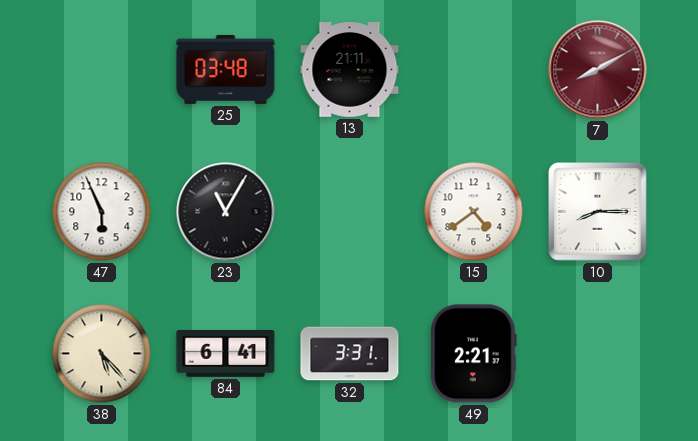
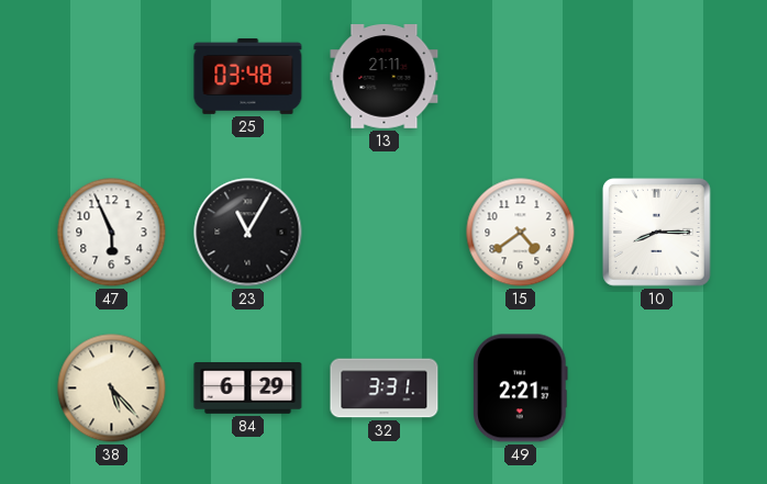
7: 8:10 -> none
84: 6:41 -> 6:29
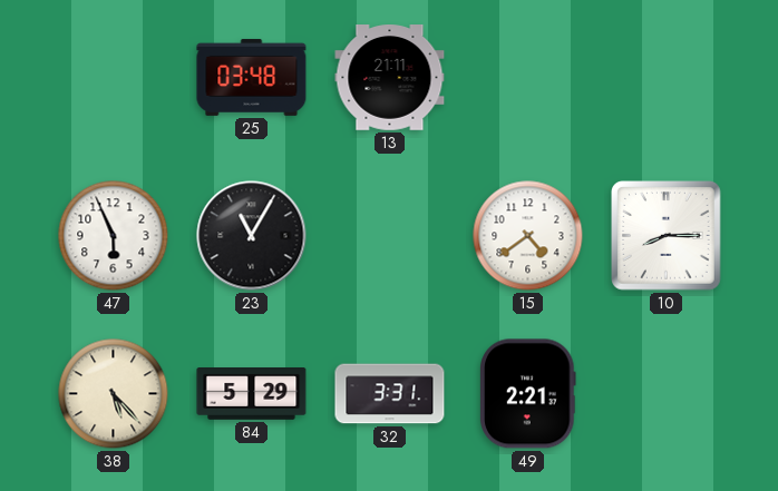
84: 6:29 -> 5:29
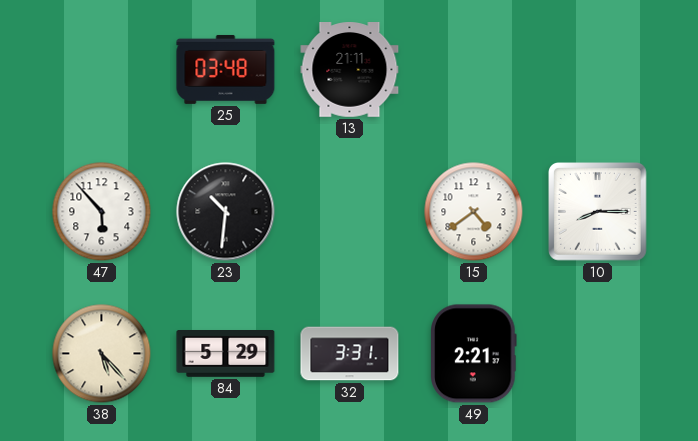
47: 5:56 -> 5:53
23: 11:05 -> 10:31
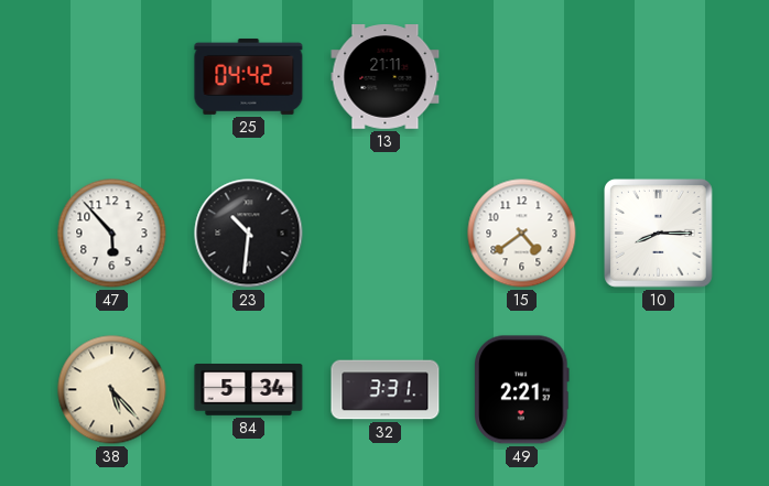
25: 03:48 -> 04:42
84: 5:29 -> 5:34
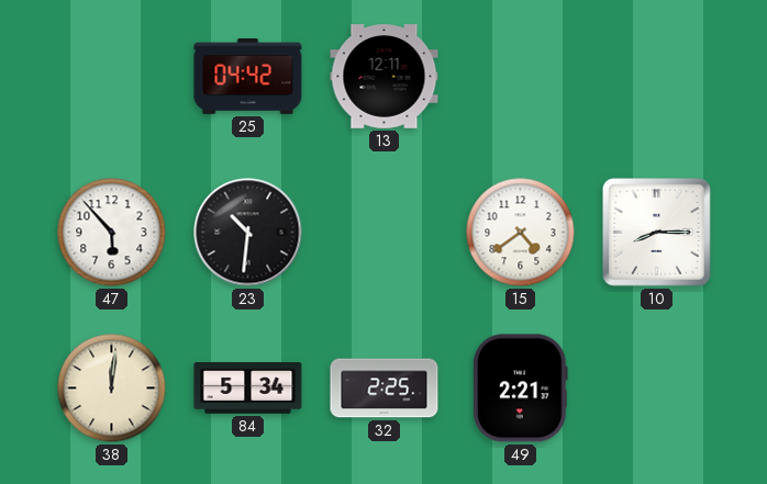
13: 21:11 -> 12:11
38: 5:23 -> 12:01
32: 3:31 -> 2:25
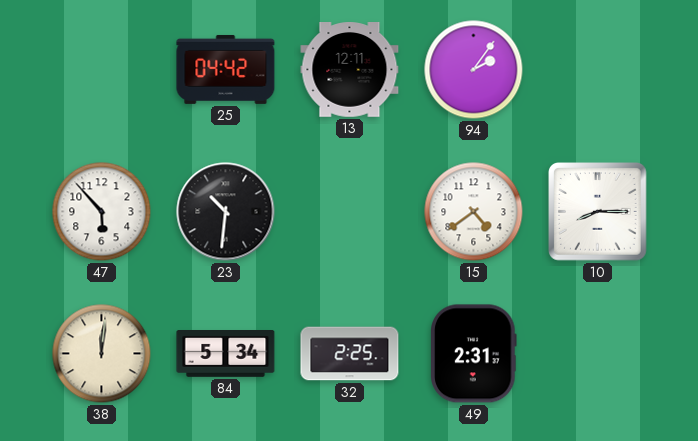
94: none -> 2:06
49: 2:21 -> 2:31
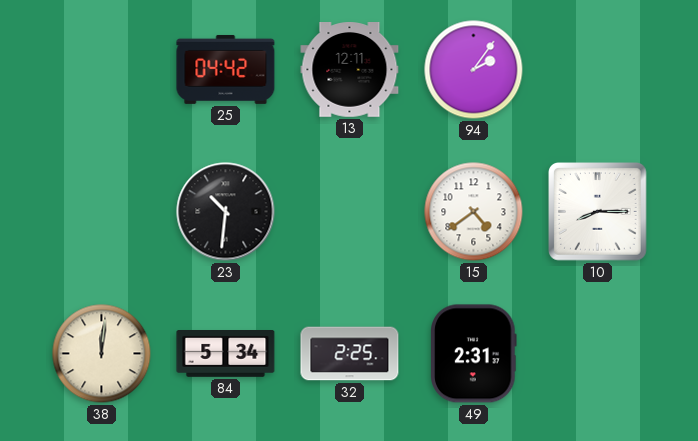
47: 5:53 -> none
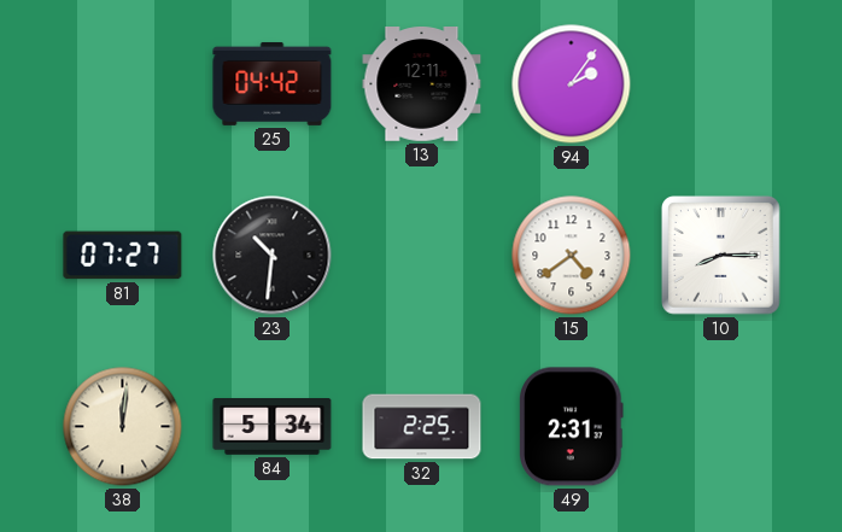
81: none -> 07:27
